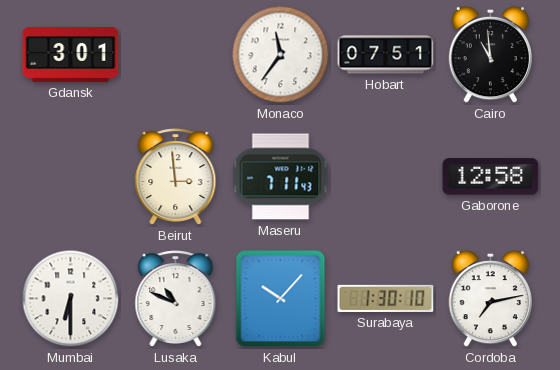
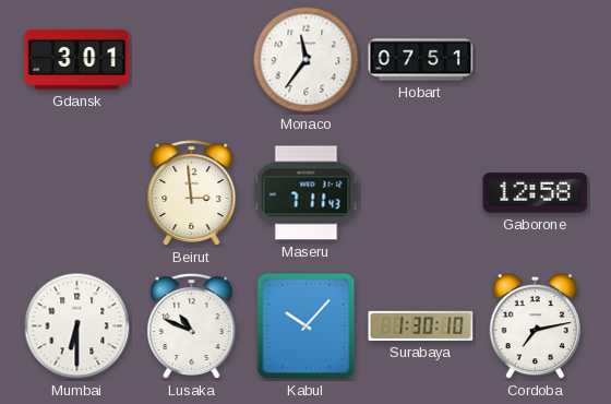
Cairo: 10:59 -> none
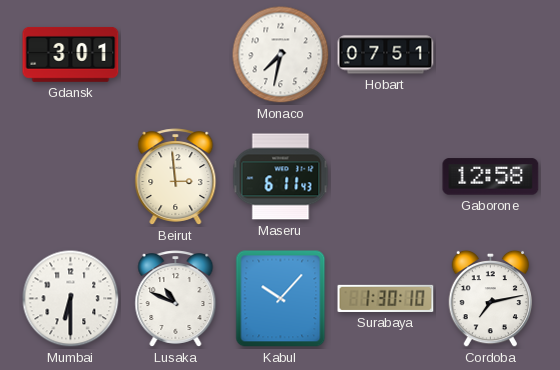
Monaco: 11:36 -> 7:32
Maseru: 7:11 -> 6:11
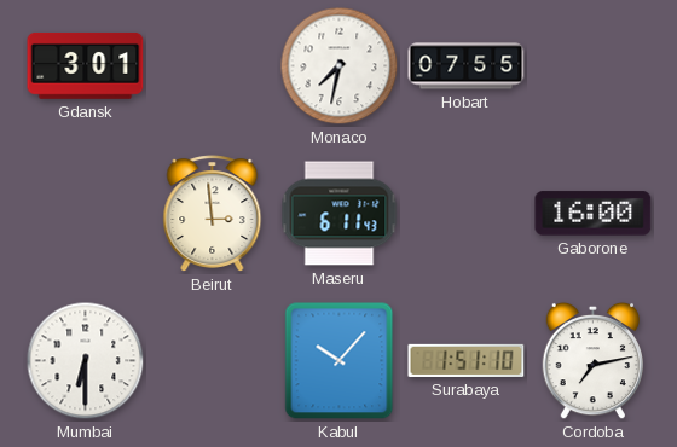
Hobart: 07:51 -> 07:55
Gaborone: 12:58 -> 16:00
Lusaka: 10:49 -> none
Surabaya: 1:30 -> 1:51
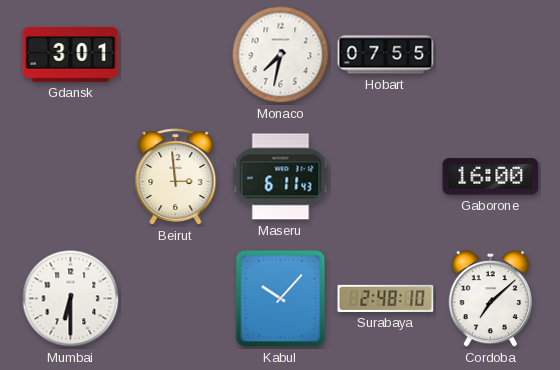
Surabaya: 1:51 -> 2:48
Cordoba: 7:13 -> 7:08
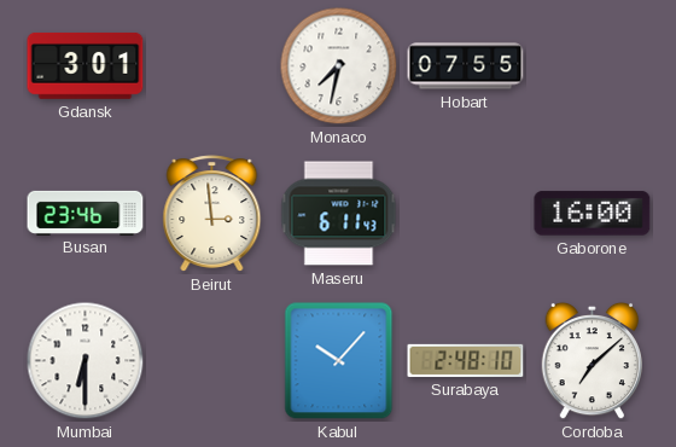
Busan: none -> 23:46
